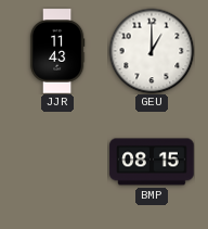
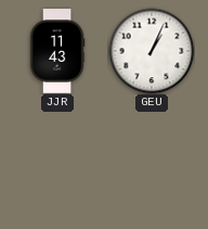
GEU: 1:00 -> 1:04
BMP: 08:15 -> none
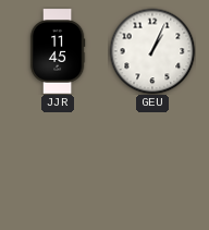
JJR: 11:43 -> 11:45
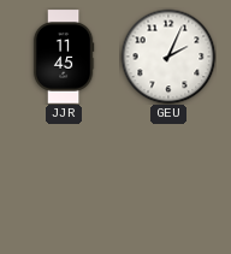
GEU: 1:04 -> 2:04
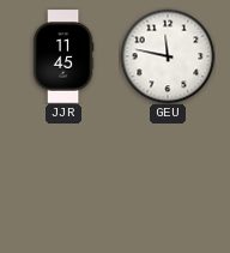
GEU: 2:04 -> 11:47
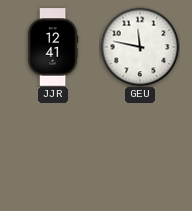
JJR: 11:45 -> 12:41
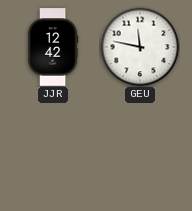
JJR: 12:41 -> 12:42
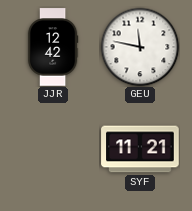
SYF: none -> 11:21
